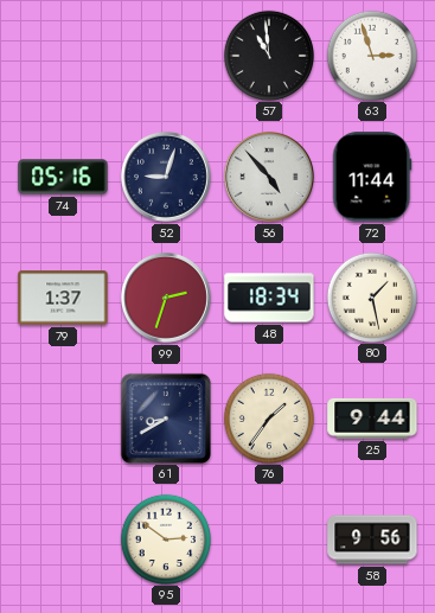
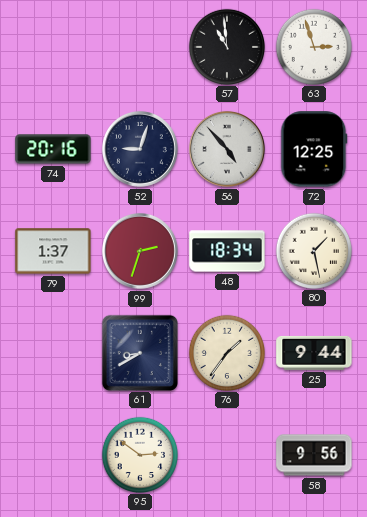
74: 05:16 -> 20:16
72: 11:44 -> 12:25
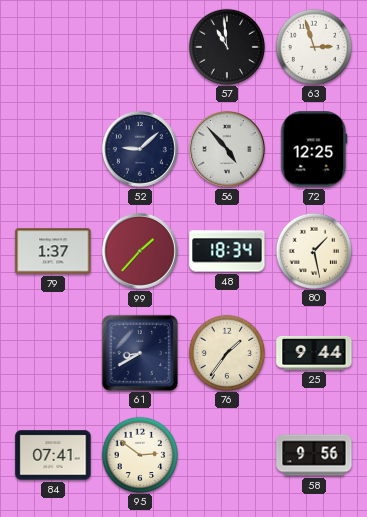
74: 20:16 -> none
52: 9:03 -> 9:08
99: 2:33 -> 1:37
84: none -> 07:41
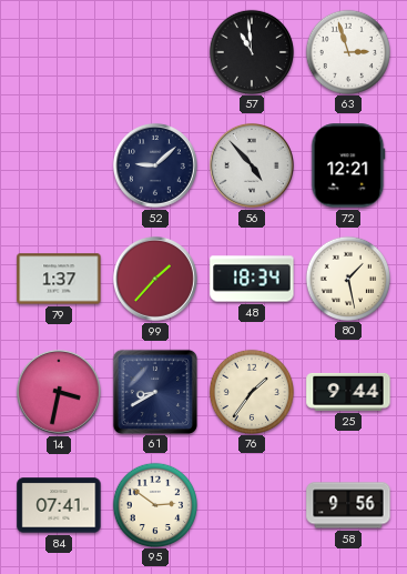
72: 12:25 -> 12:21
14: none -> 3:32
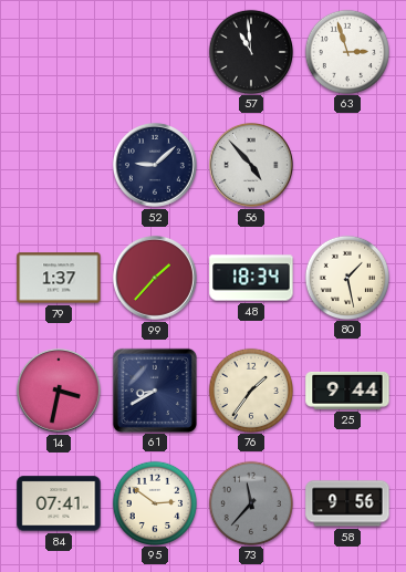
72: 12:21 -> none
73: none -> 11:37
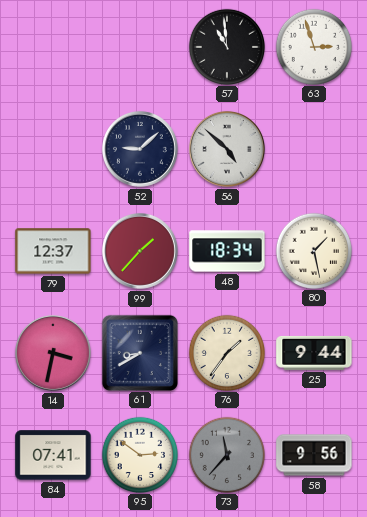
56: 4:53 -> 4:52
79: 1:37 -> 12:37
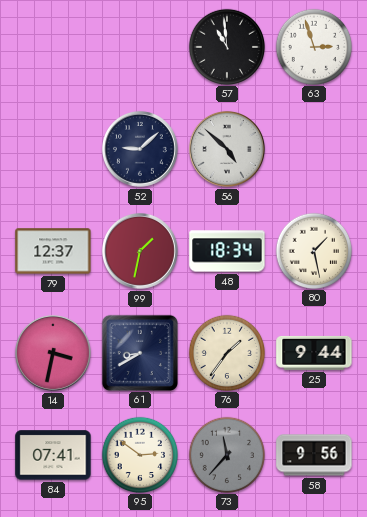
99: 1:37 -> 1:32
